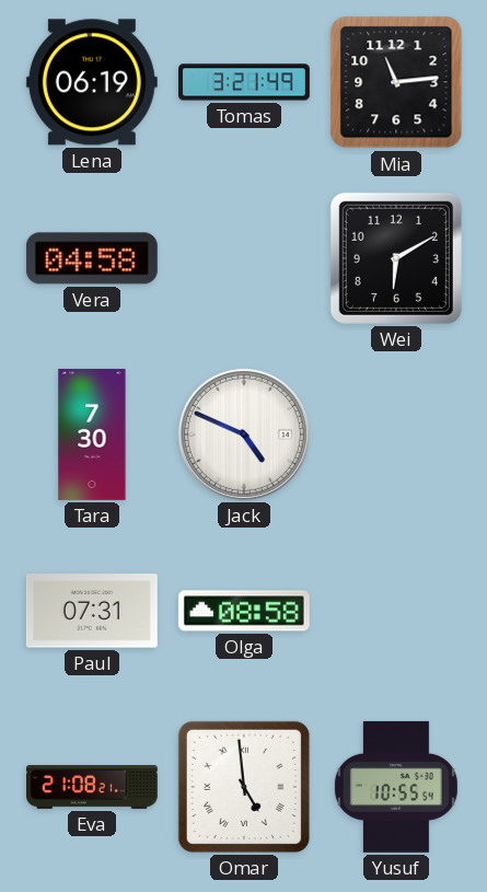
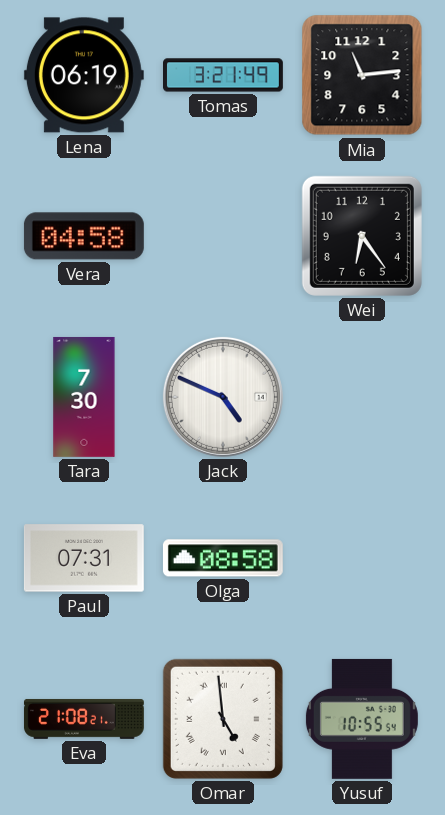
Wei: 6:10 -> 6:24
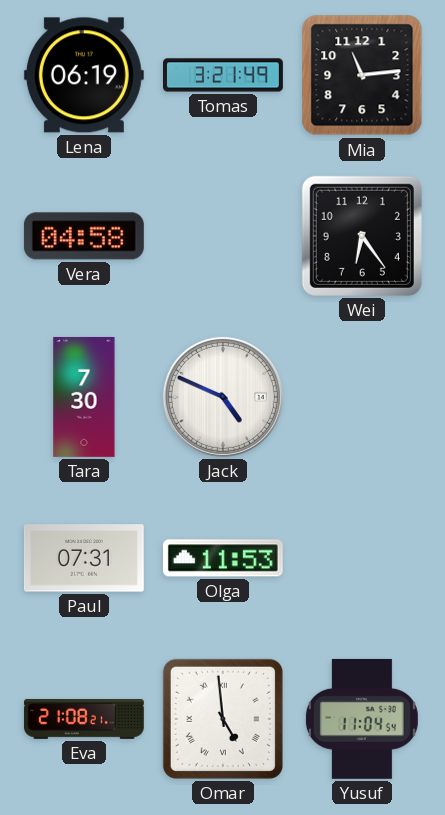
Olga: 08:58 -> 11:53
Yusuf: 10:55 -> 11:04
